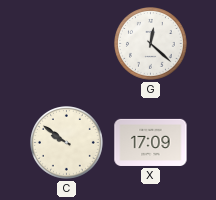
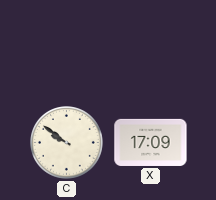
G: 12:22 -> none
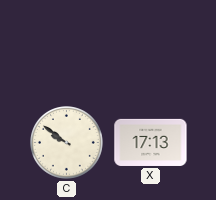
X: 17:09 -> 17:13
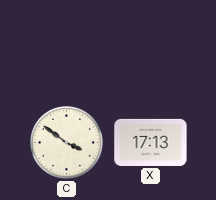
C: 9:51 -> 3:51
